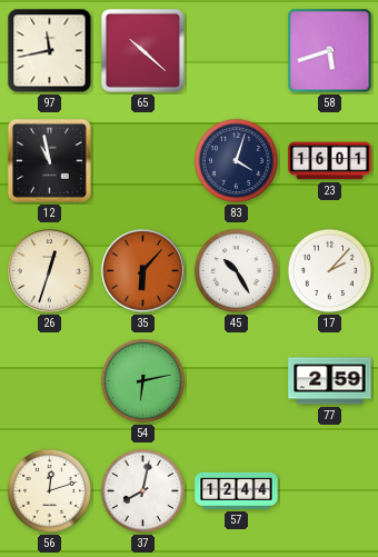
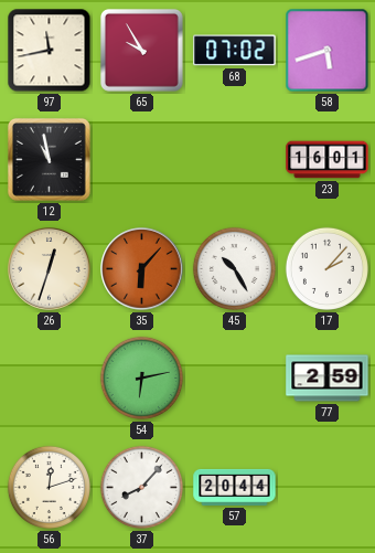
65: 10:22 -> 9:55
68: none -> 07:02
83: 4:03 -> none
37: 8:02 -> 8:07
57: 12:44 -> 20:44
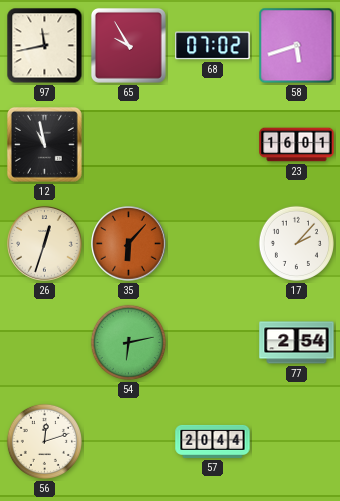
45: 10:25 -> none
77: 2:59 -> 2:54
37: 8:07 -> none
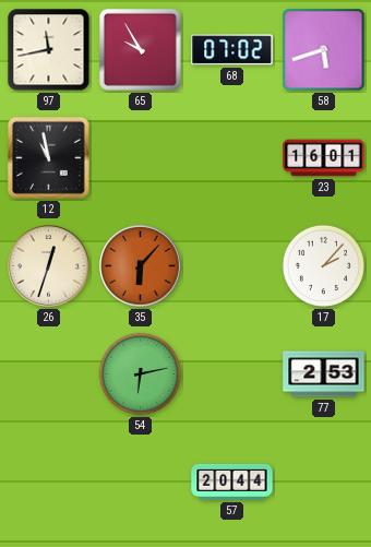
77: 2:54 -> 2:53
56: 12:12 -> none
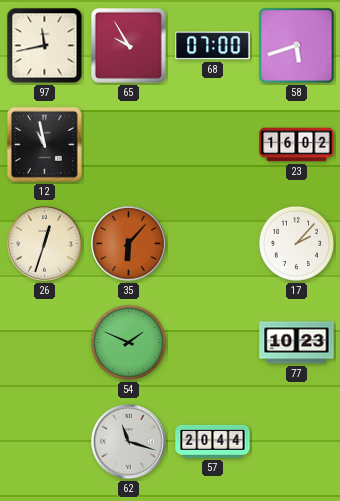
68: 07:02 -> 07:00
23: 16:01 -> 16:02
54: 6:13 -> 1:49
77: 2:53 -> 10:23
62: none -> 11:18
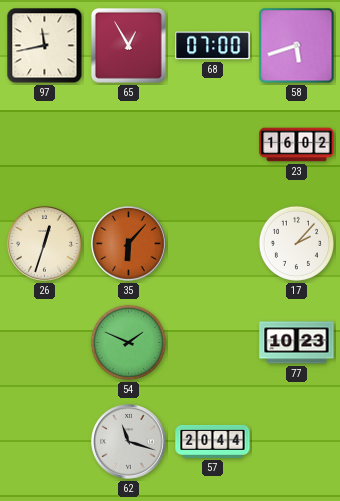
65: 9:55 -> 12:55
12: 10:58 -> none
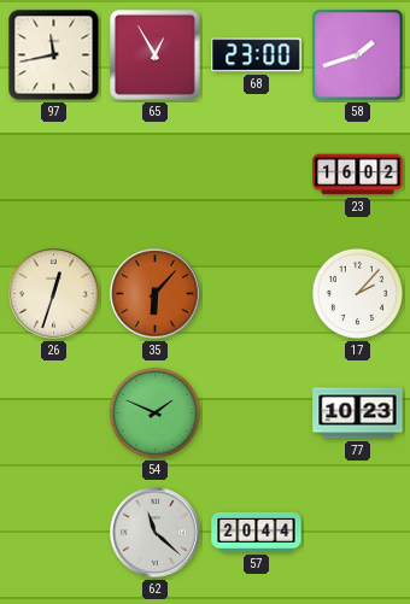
68: 07:00 -> 23:00
58: 5:42 -> 1:42
62: 11:18 -> 11:22
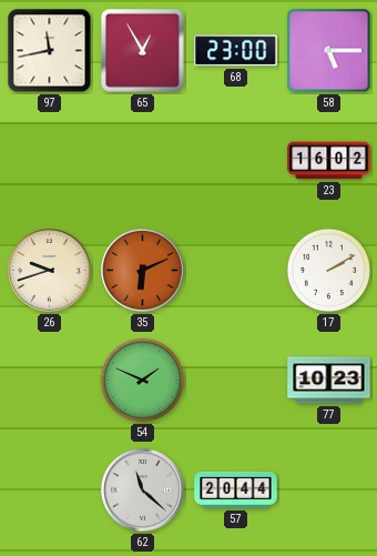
58: 1:42 -> 5:15
26: 12:33 -> 9:42
35: 6:07 -> 6:11
17: 2:07 -> 2:10
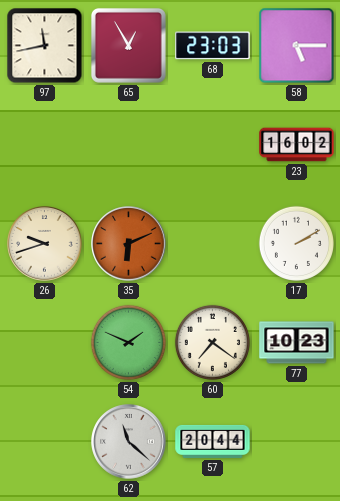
68: 23:00 -> 23:03
60: none -> 7:21
